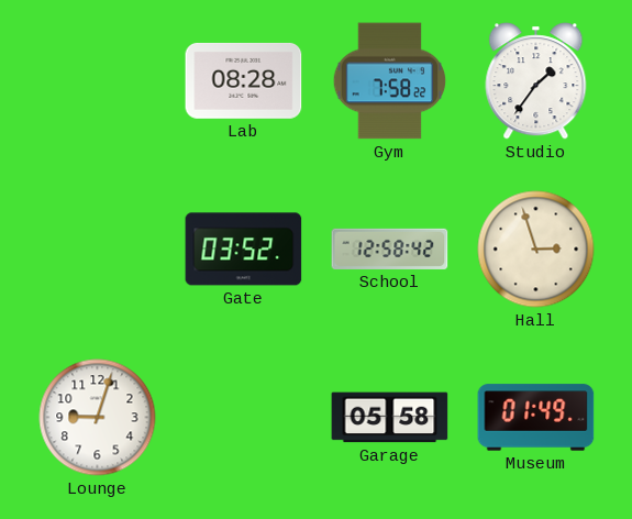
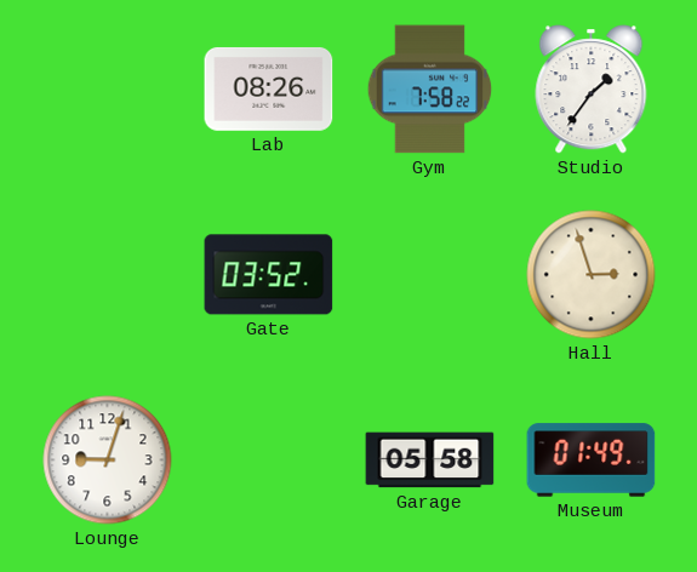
Lab: 08:28 -> 08:26
School: 12:58 -> none
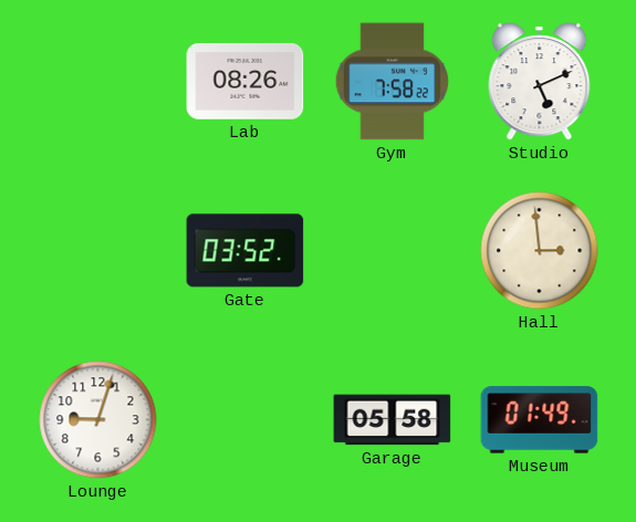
Studio: 1:36 -> 5:11
Hall: 2:57 -> 2:59
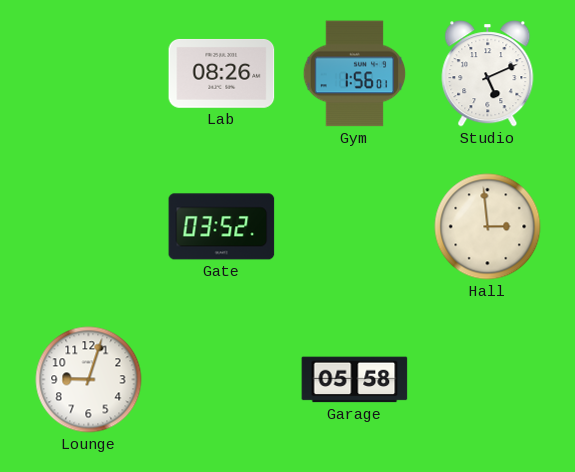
Gym: 7:58 -> 1:56
Museum: 01:49 -> none
